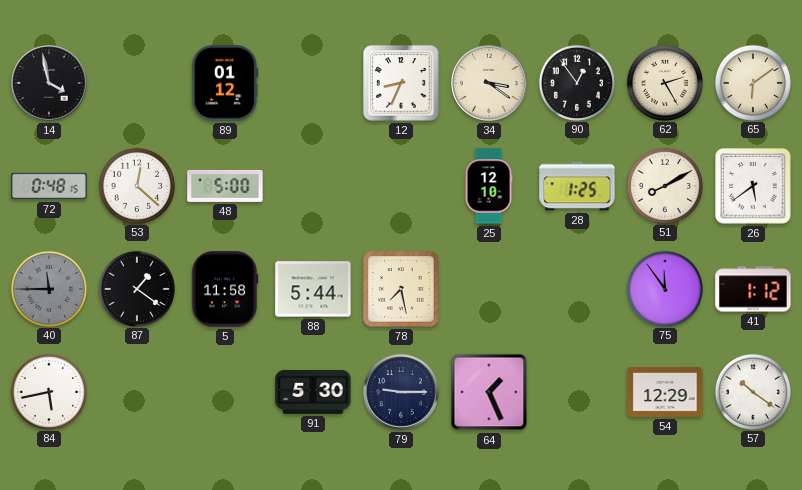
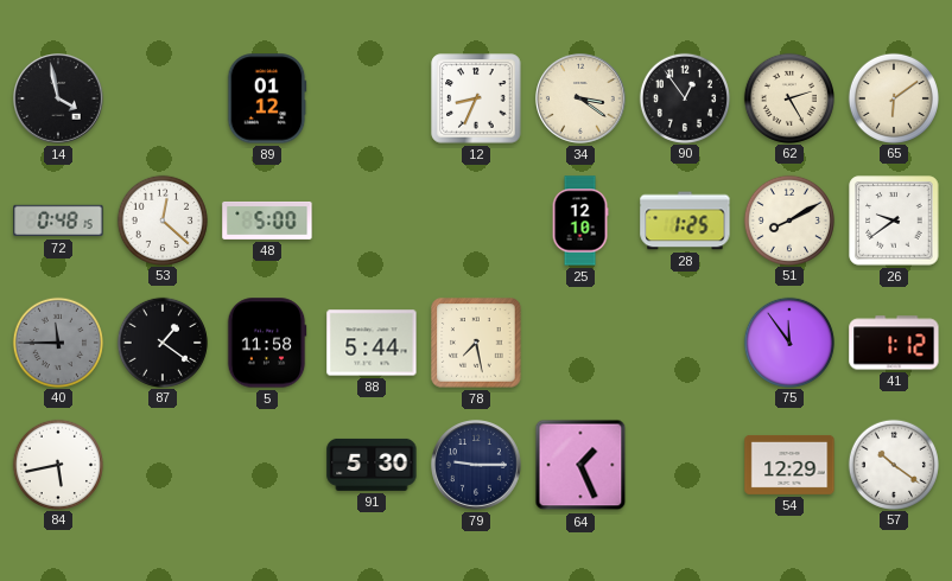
26: 5:39 -> 9:39
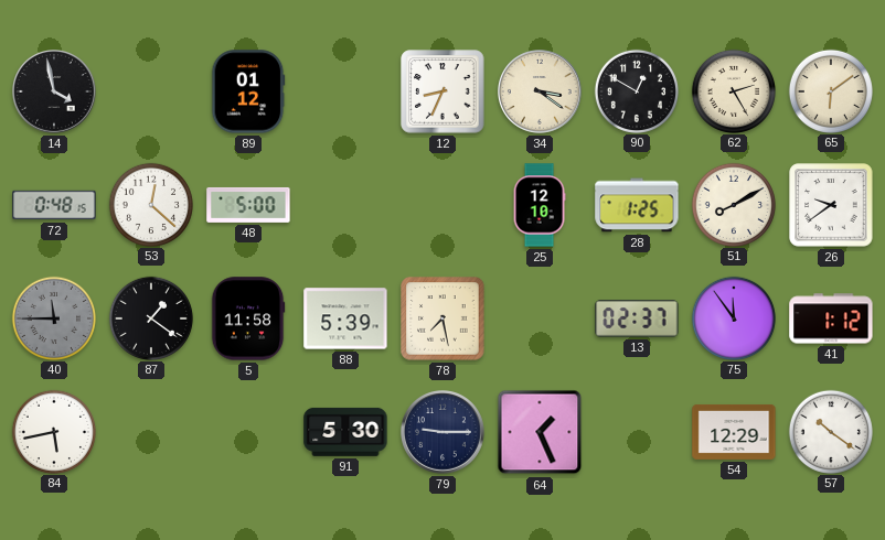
90: 12:54 -> 12:50
88: 5:44 -> 5:39
13: none -> 02:37
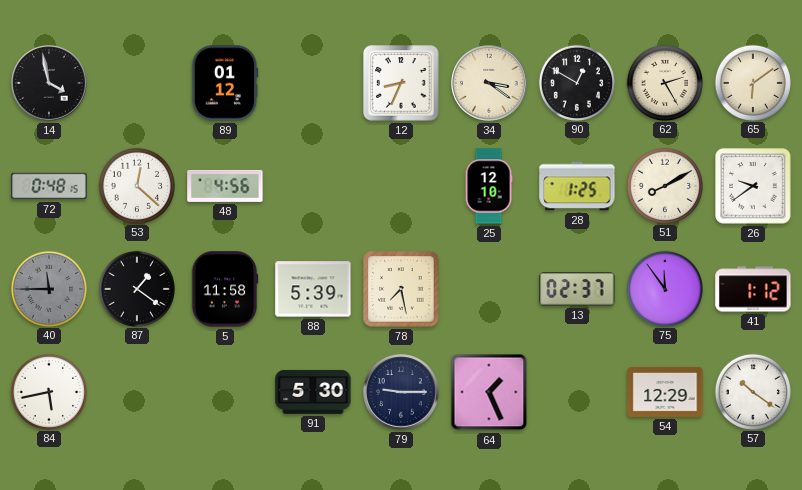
48: 5:00 -> 4:56
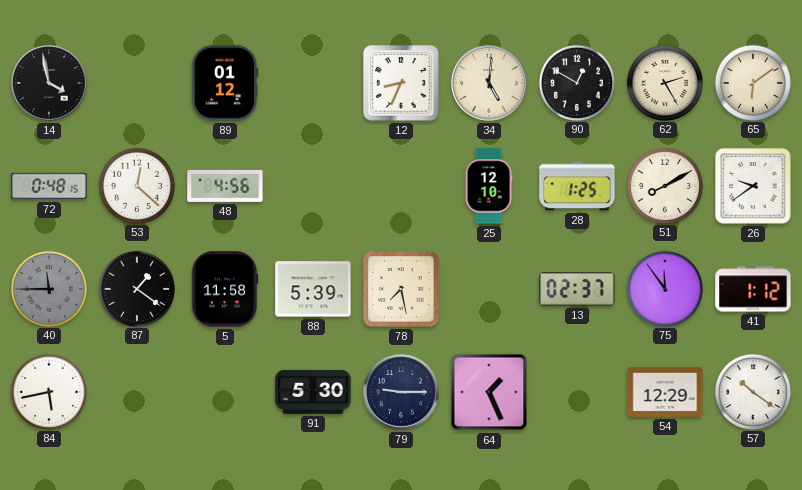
34: 3:21 -> 5:01
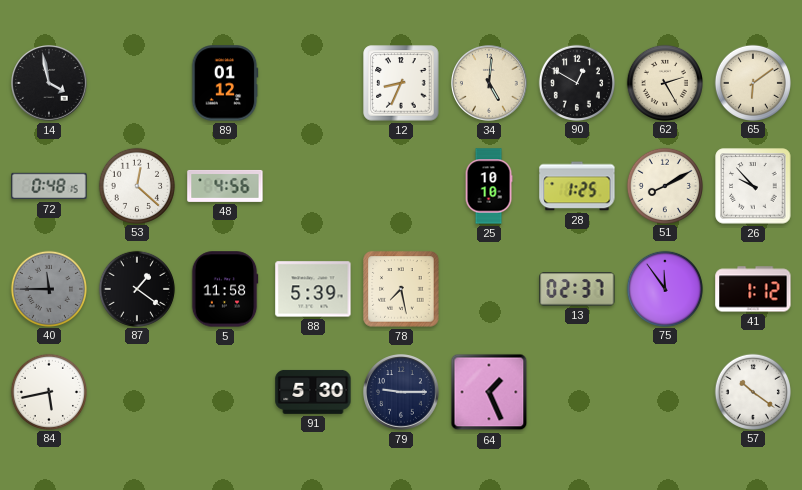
25: 12:10 -> 10:10
26: 9:39 -> 9:53
54: 12:29 -> none
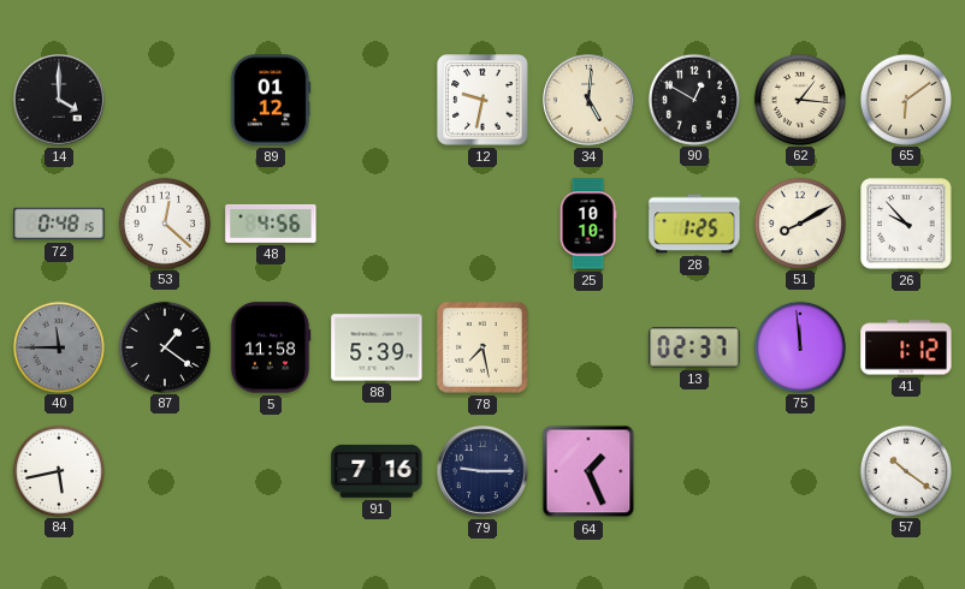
14: 3:58 -> 4:00
12: 8:34 -> 9:32
62: 2:25 -> 1:16
75: 11:54 -> 11:59
91: 5:30 -> 7:16
